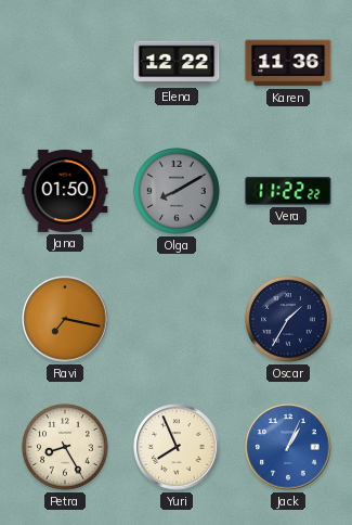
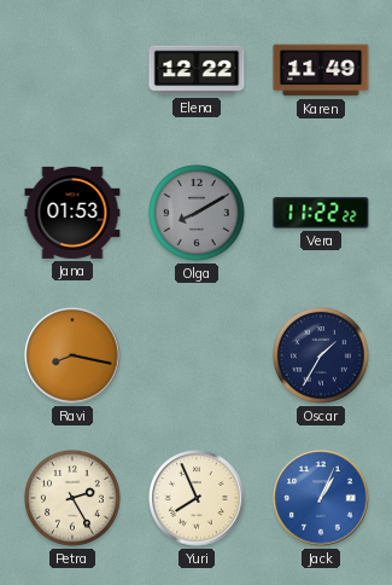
Karen: 11:36 -> 11:49
Jana: 01:50 -> 01:53
Ravi: 7:17 -> 8:17
Petra: 8:25 -> 2:25
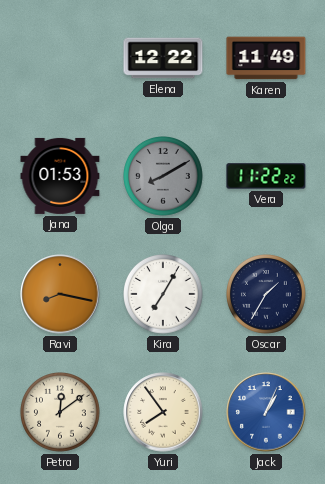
Kira: none -> 7:05
Petra: 2:25 -> 12:09
Yuri: 7:56 -> 7:54
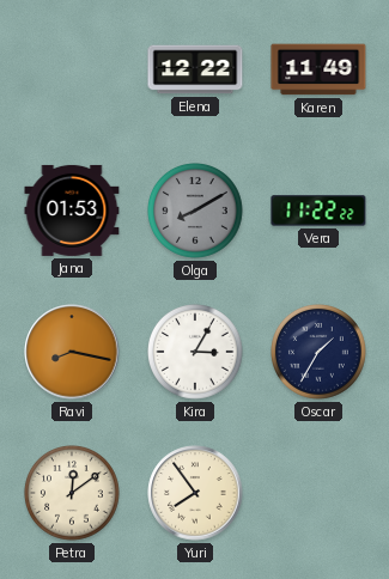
Kira: 7:05 -> 3:05
Jack: 1:04 -> none
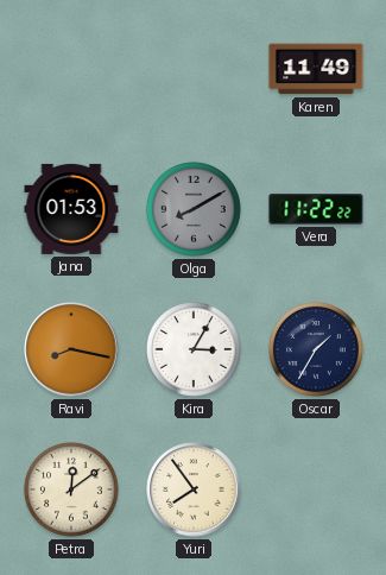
Elena: 12:22 -> none
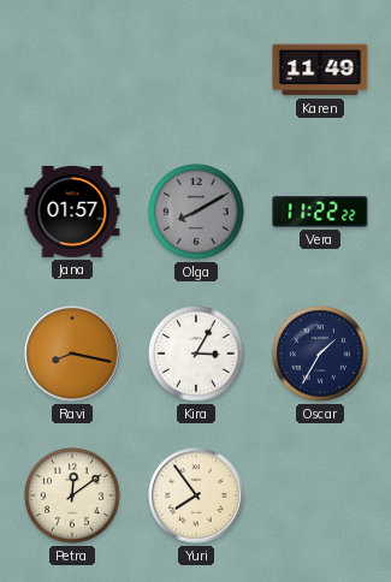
Jana: 01:53 -> 01:57
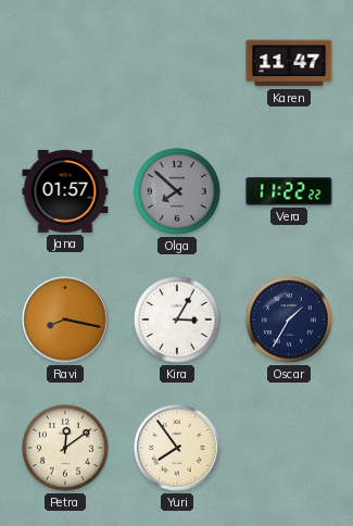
Karen: 11:49 -> 11:47
Olga: 8:10 -> 7:52
